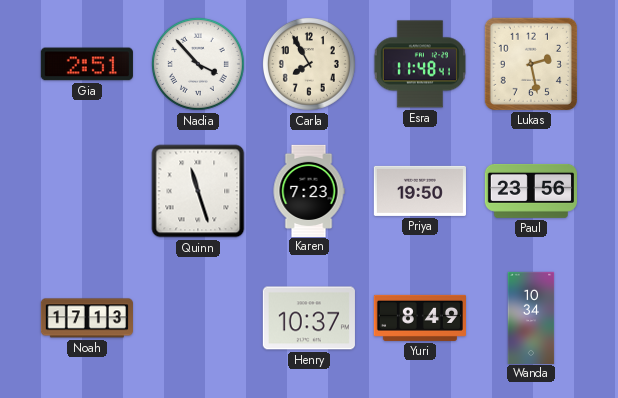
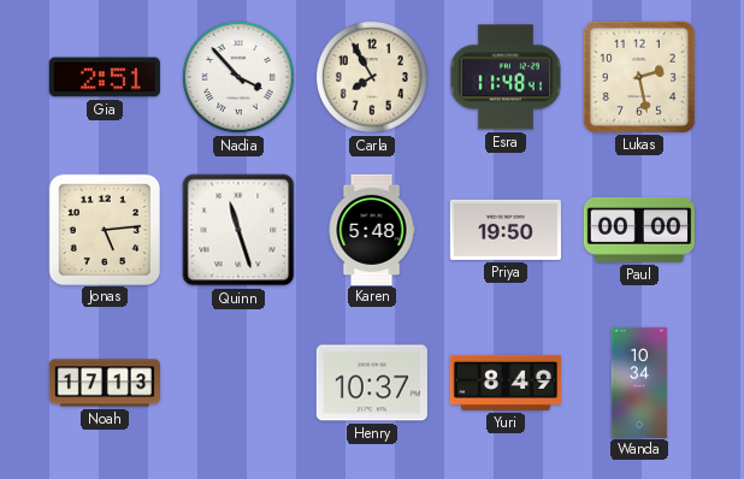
Jonas: none -> 5:14
Karen: 7:23 -> 5:48
Paul: 23:56 -> 00:00
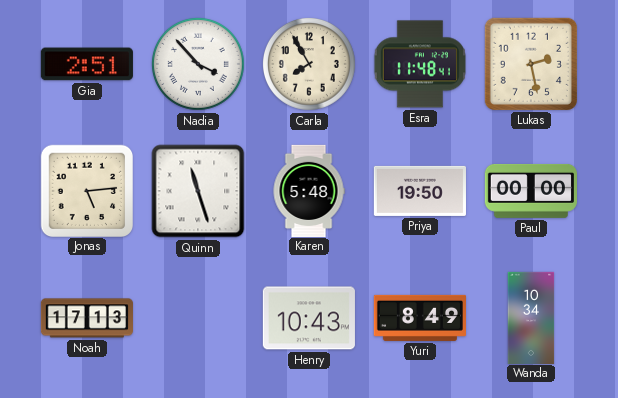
Henry: 10:37 -> 10:43
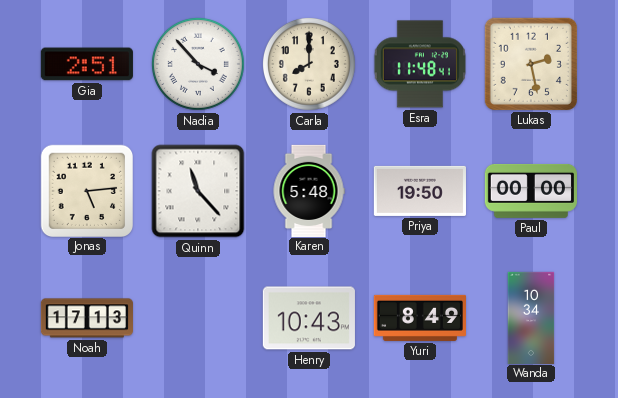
Carla: 7:55 -> 8:00
Quinn: 11:27 -> 11:23
